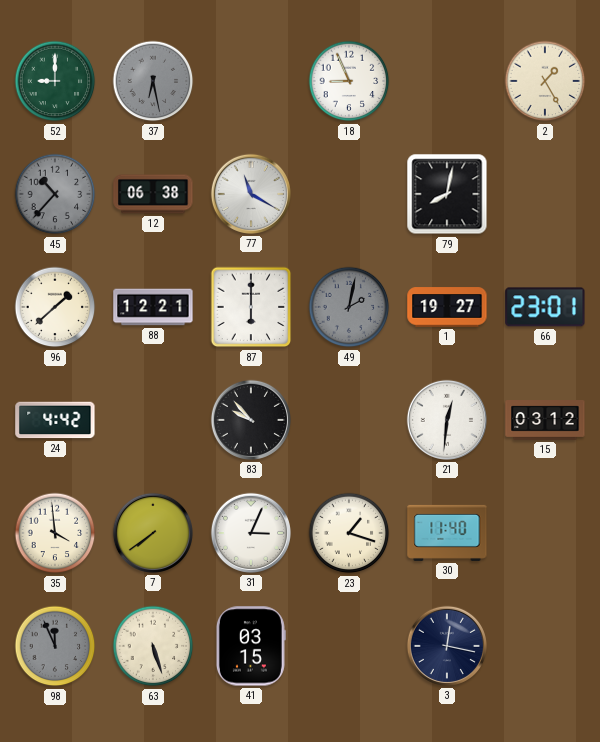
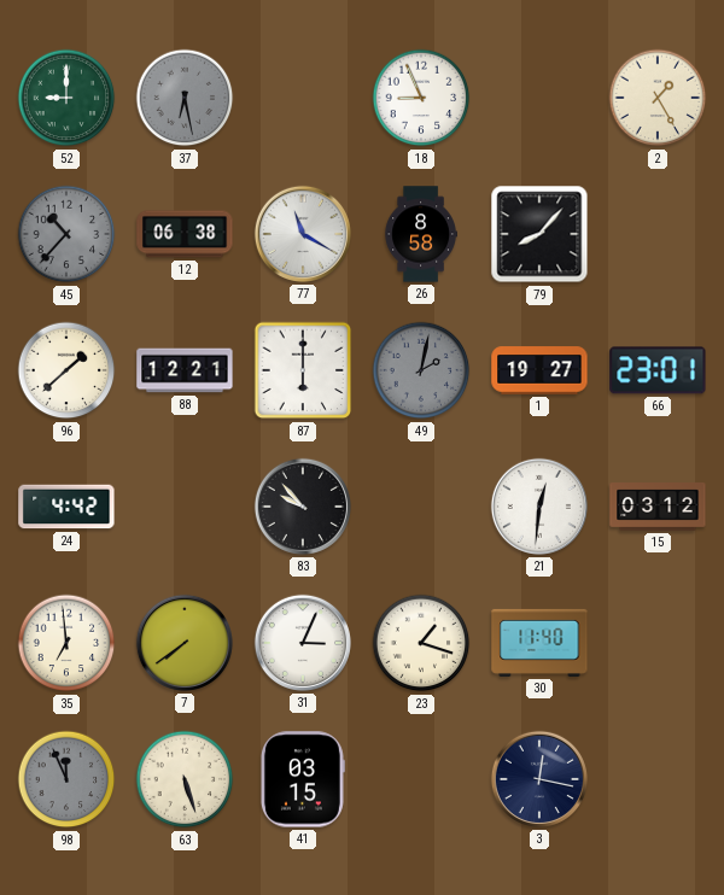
26: none -> 8:58
79: 8:02 -> 8:07
35: 3:59 -> 6:59
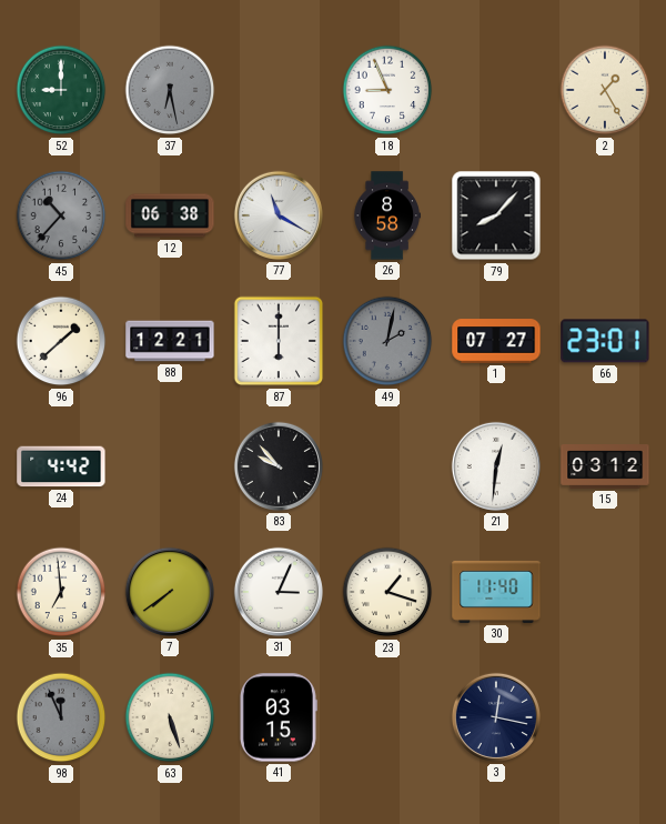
1: 19:27 -> 07:27
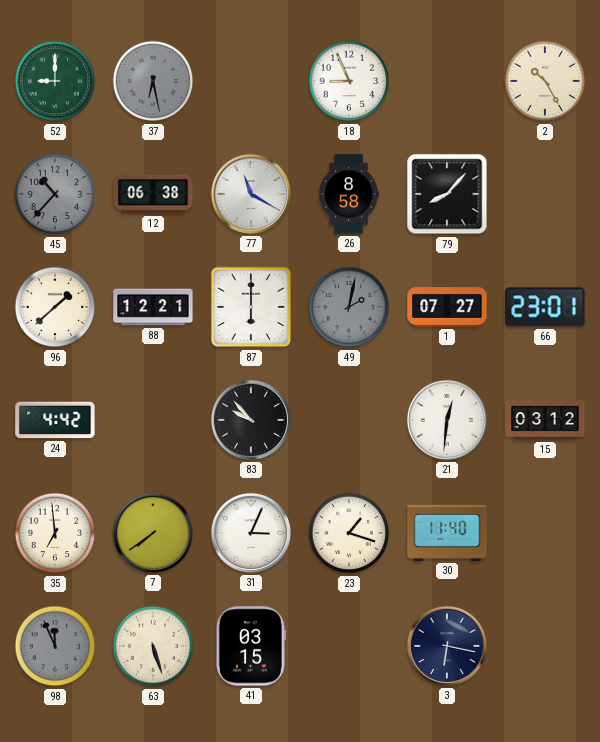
2: 1:25 -> 10:25
3: 12:17 -> 6:17
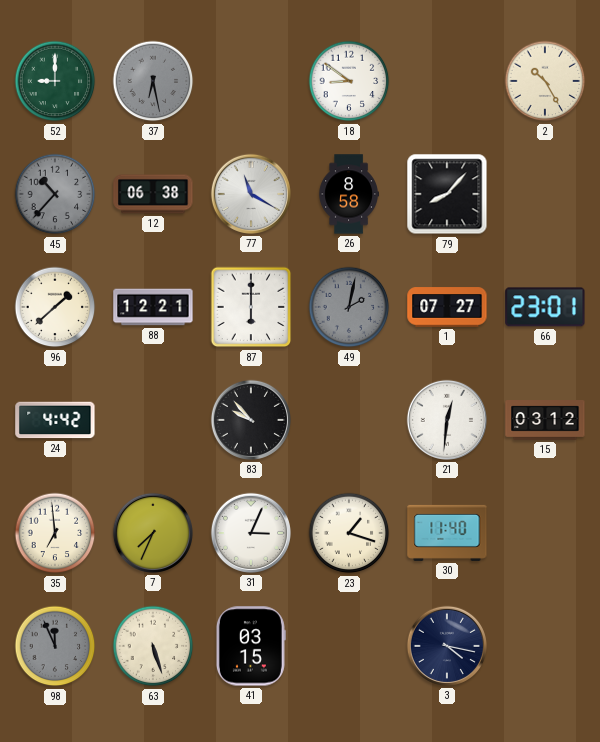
18: 8:56 -> 8:51
7: 7:39 -> 7:34
3: 6:17 -> 4:17
